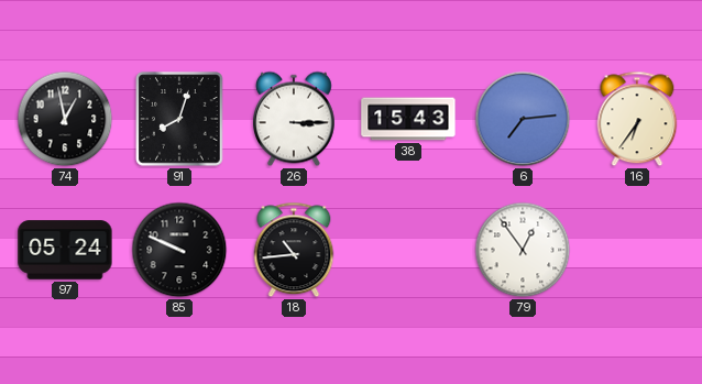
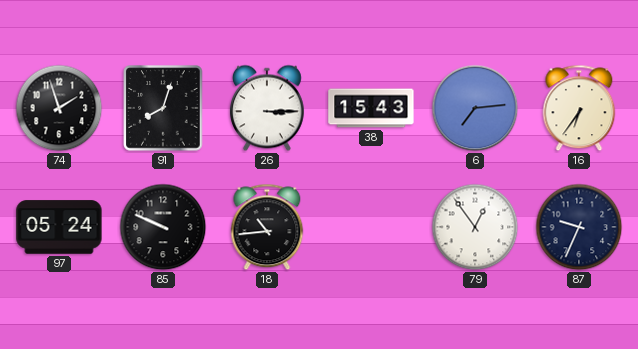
74: 12:58 -> 1:57
87: none -> 9:34
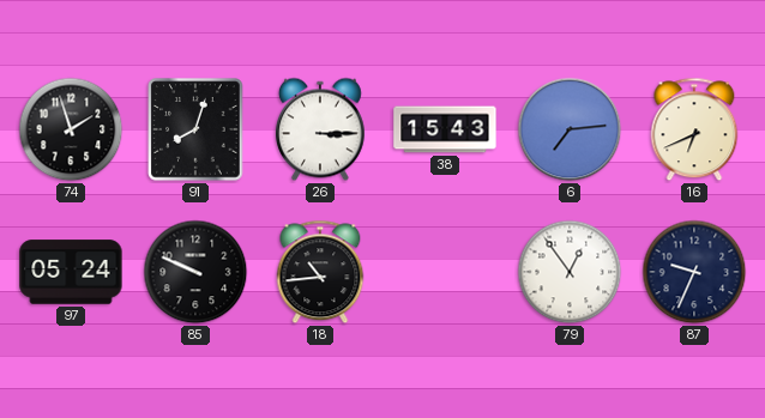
16: 6:36 -> 6:41
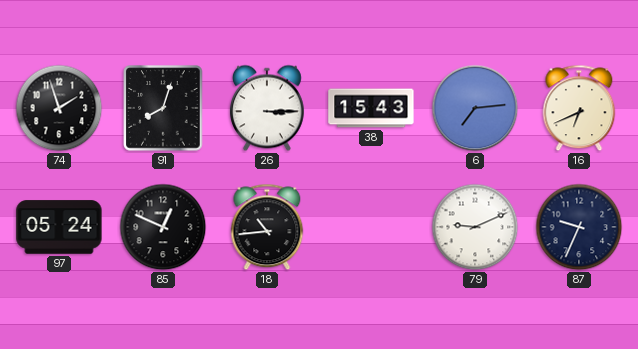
85: 9:49 -> 12:49
79: 12:54 -> 9:11
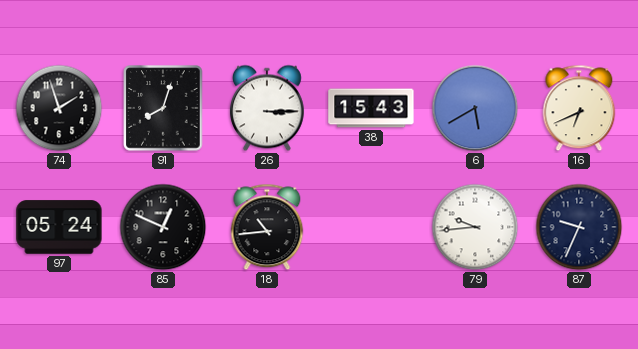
6: 7:14 -> 5:40
79: 9:11 -> 9:44
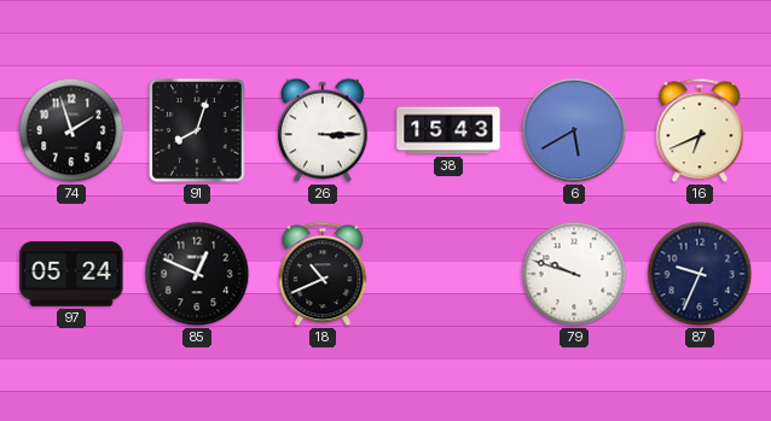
18: 10:44 -> 10:41
79: 9:44 -> 9:48
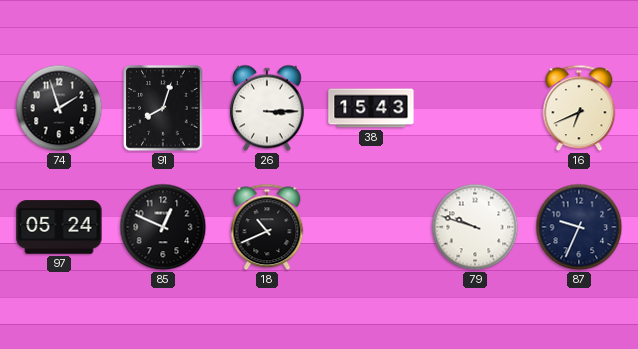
6: 5:40 -> none
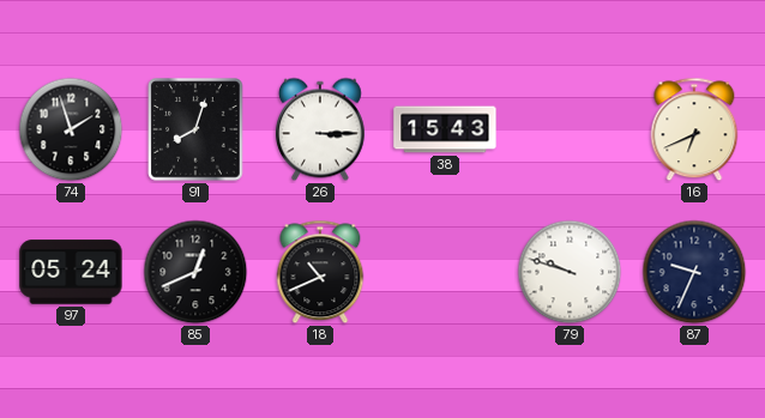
85: 12:49 -> 12:41
